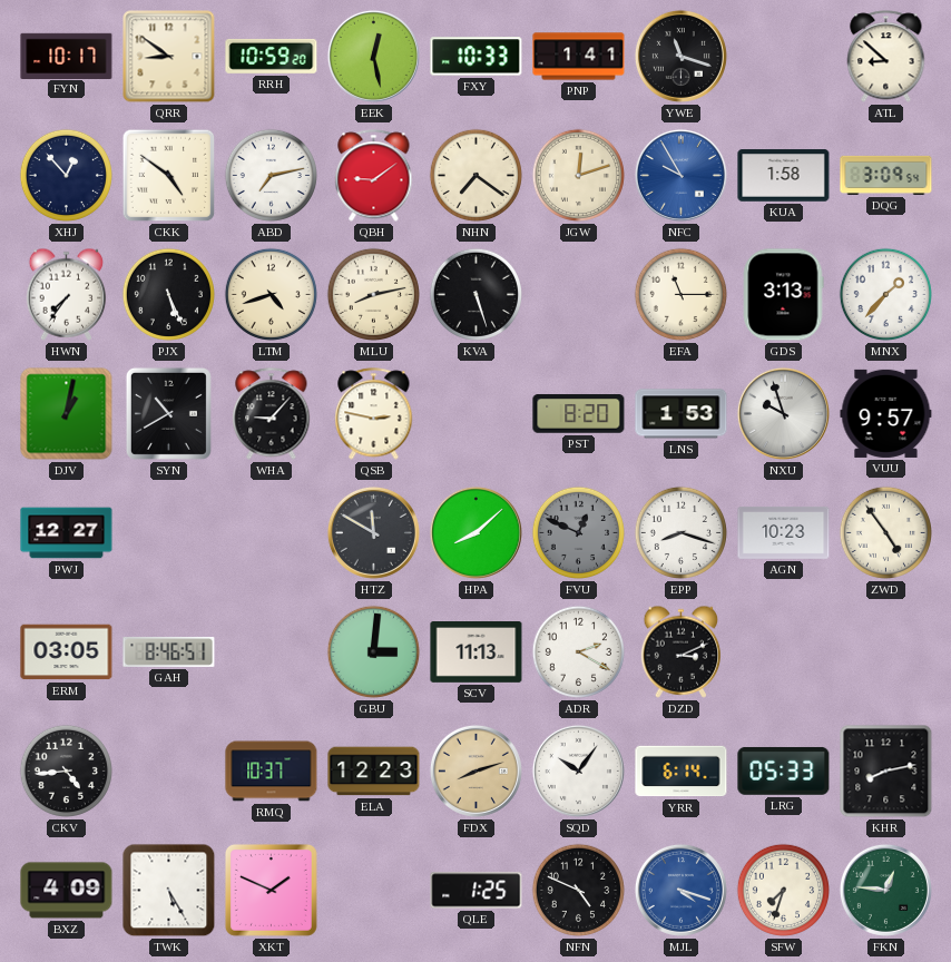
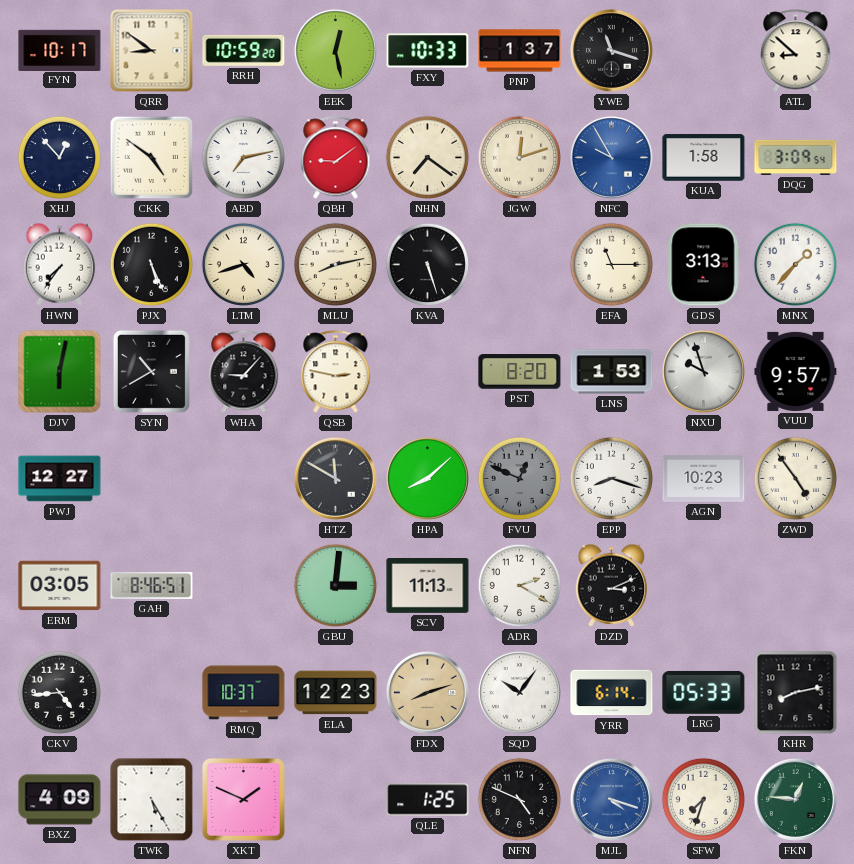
PNP: 1:41 -> 1:37
DJV: 1:02 -> 6:02
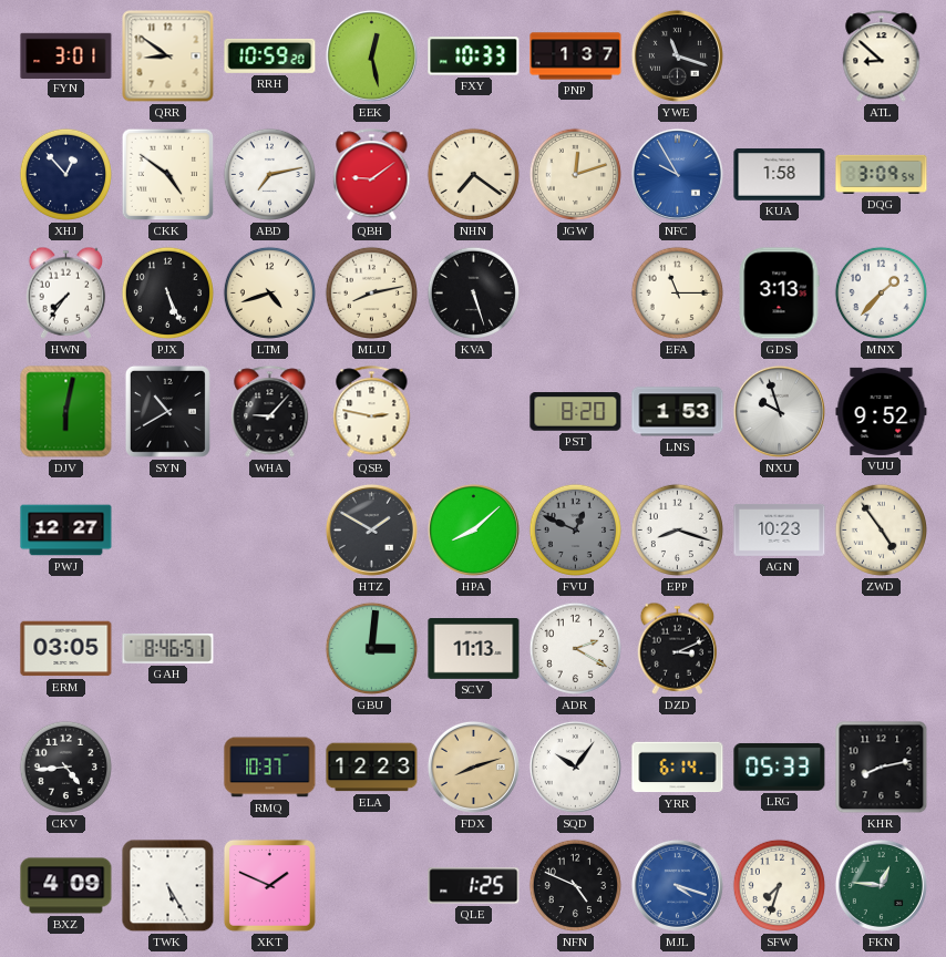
FYN: 10:17 -> 3:01
VUU: 9:57 -> 9:52
HTZ: 11:50 -> 1:50
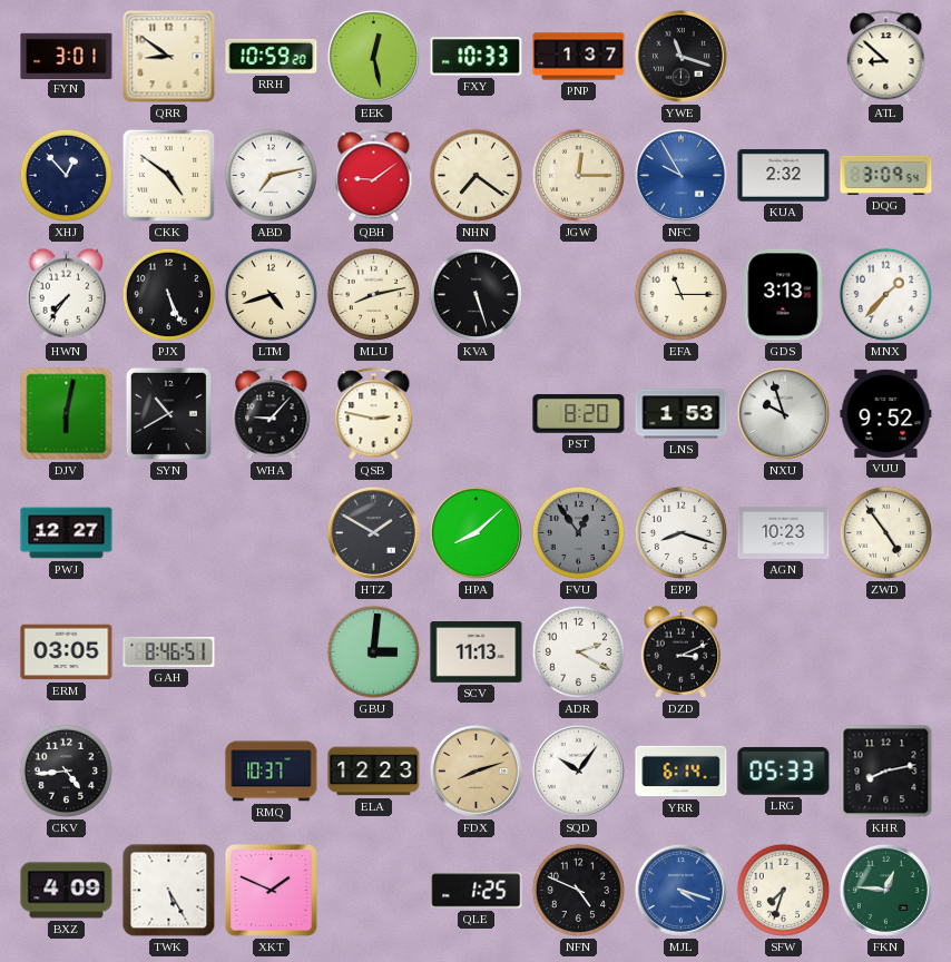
JGW: 12:12 -> 12:15
KUA: 1:58 -> 2:32
FVU: 12:49 -> 12:54
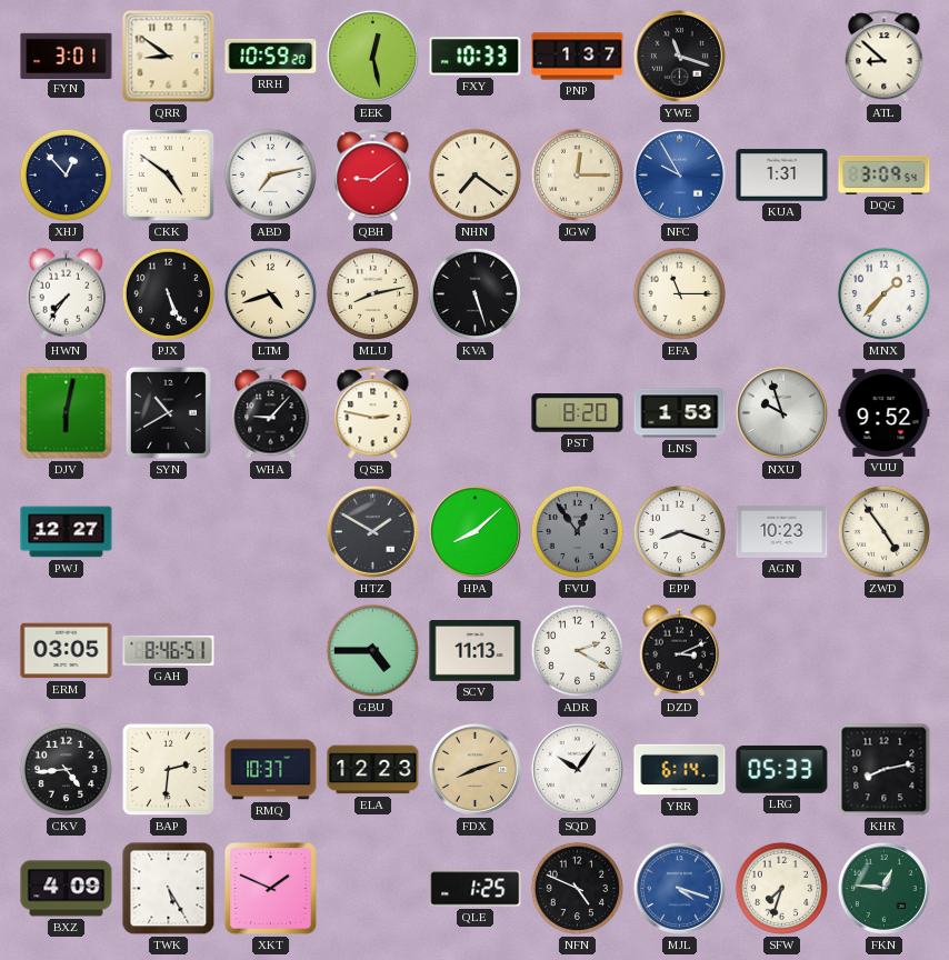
KUA: 2:32 -> 1:31
GDS: 3:13 -> none
GBU: 3:01 -> 4:45
BAP: none -> 2:31
